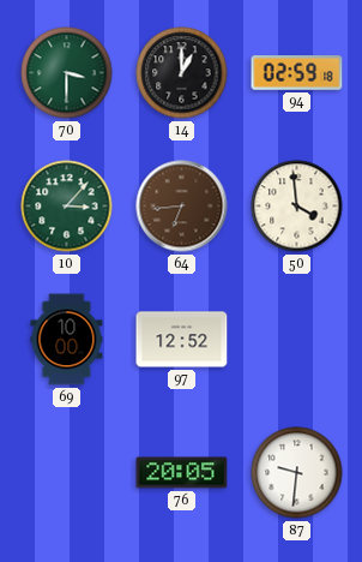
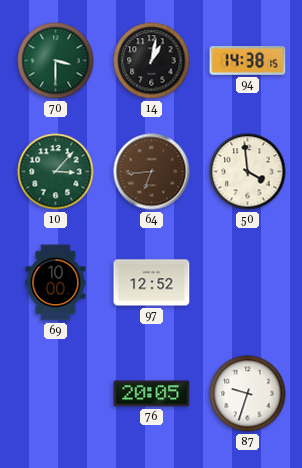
14: 1:00 -> 1:02
94: 02:59 -> 14:38
87: 9:31 -> 9:33
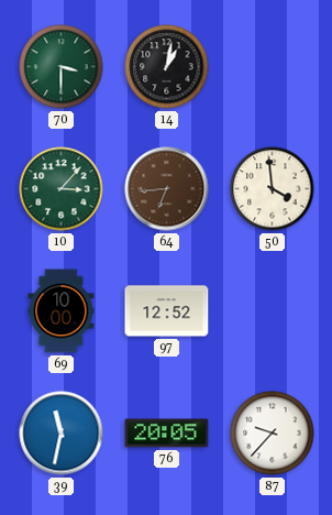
94: 14:38 -> none
39: none -> 11:32
87: 9:33 -> 9:37
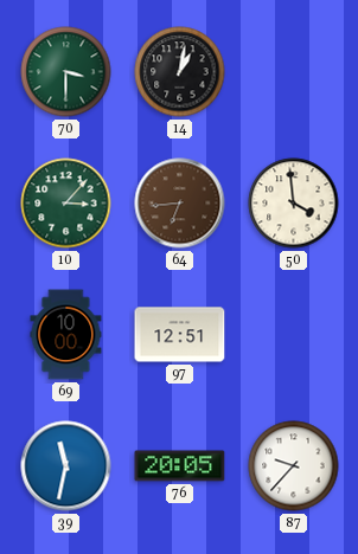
97: 12:52 -> 12:51
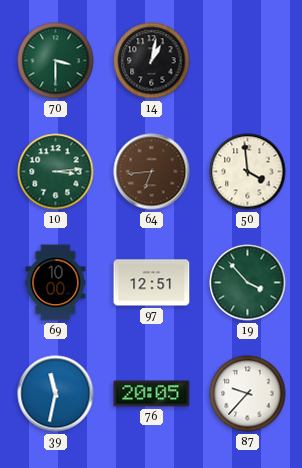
10: 3:07 -> 3:14
19: none -> 3:53
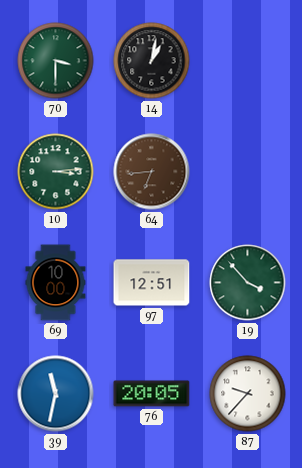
50: 3:59 -> none
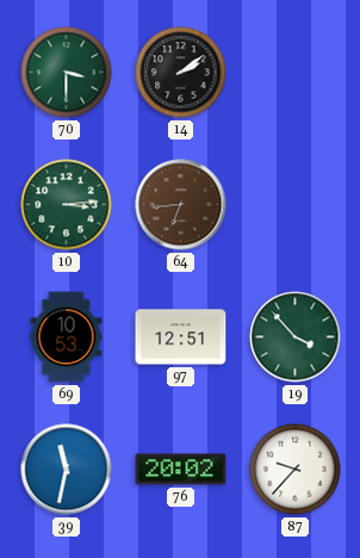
14: 1:02 -> 2:09
69: 10:00 -> 10:53
76: 20:05 -> 20:02
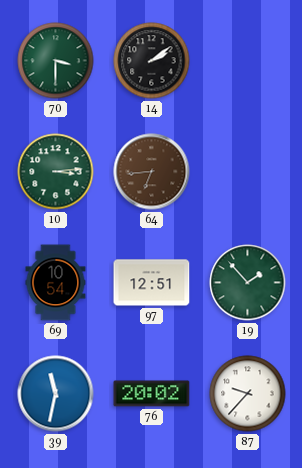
69: 10:53 -> 10:54
19: 3:53 -> 1:53
